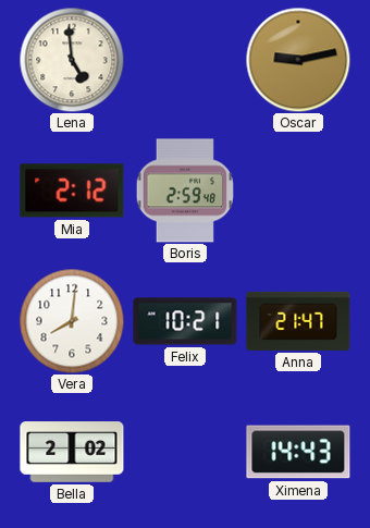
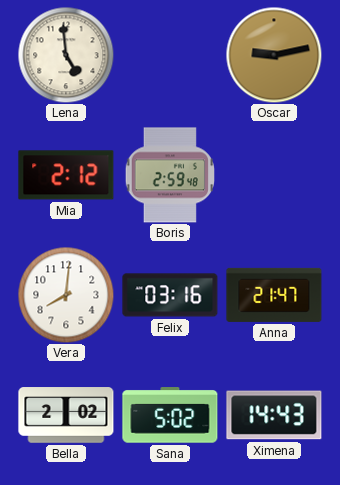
Felix: 10:21 -> 03:16
Sana: none -> 5:02
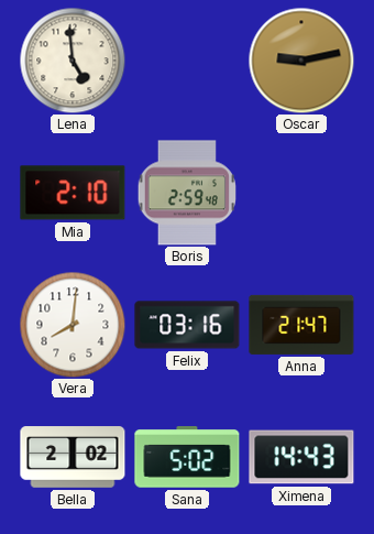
Mia: 2:12 -> 2:10
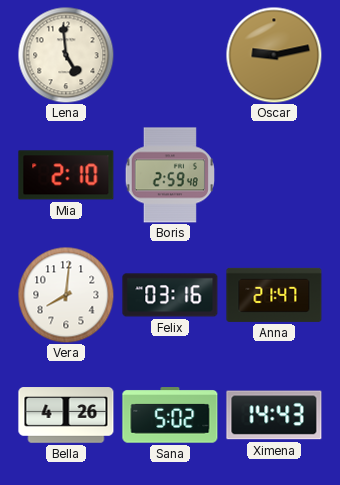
Bella: 2:02 -> 4:26
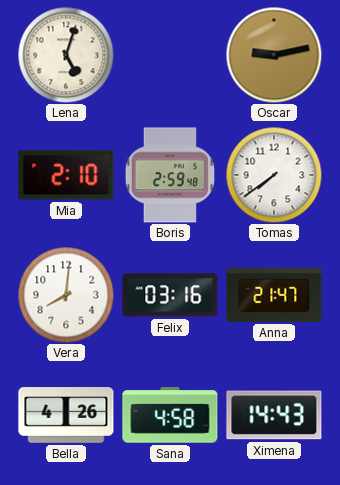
Lena: 4:59 -> 5:03
Tomas: none -> 7:39
Sana: 5:02 -> 4:58
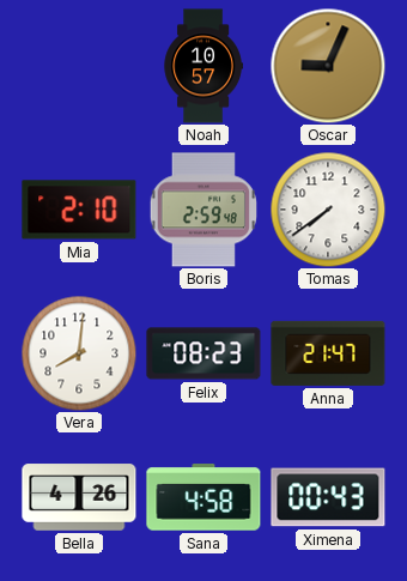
Lena: 5:03 -> none
Noah: none -> 10:57
Oscar: 9:13 -> 9:04
Felix: 03:16 -> 08:23
Ximena: 14:43 -> 00:43
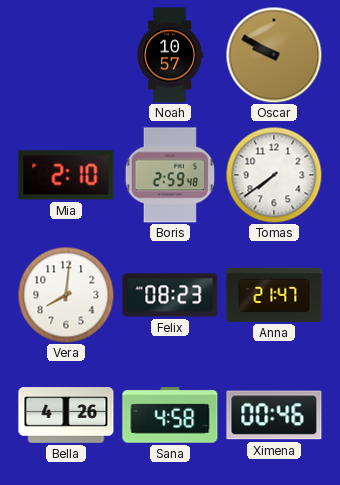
Oscar: 9:04 -> 9:50
Ximena: 00:43 -> 00:46
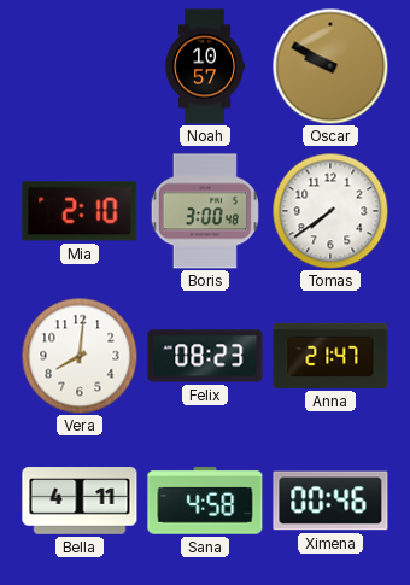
Boris: 2:59 -> 3:00
Bella: 4:26 -> 4:11
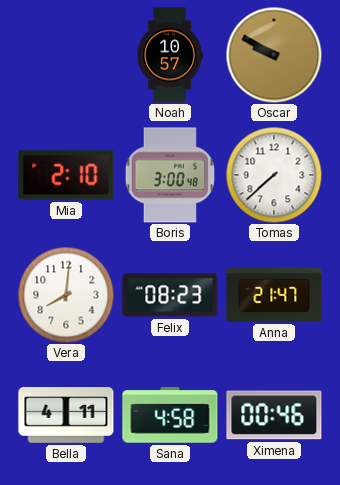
Tomas: 7:39 -> 7:38
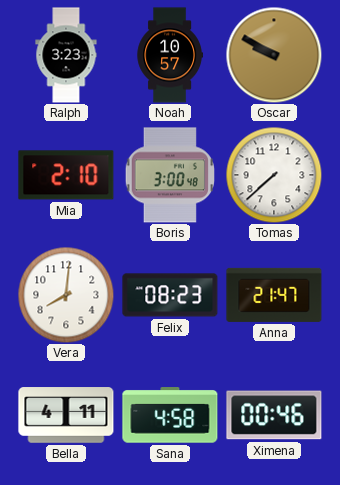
Ralph: none -> 3:23
